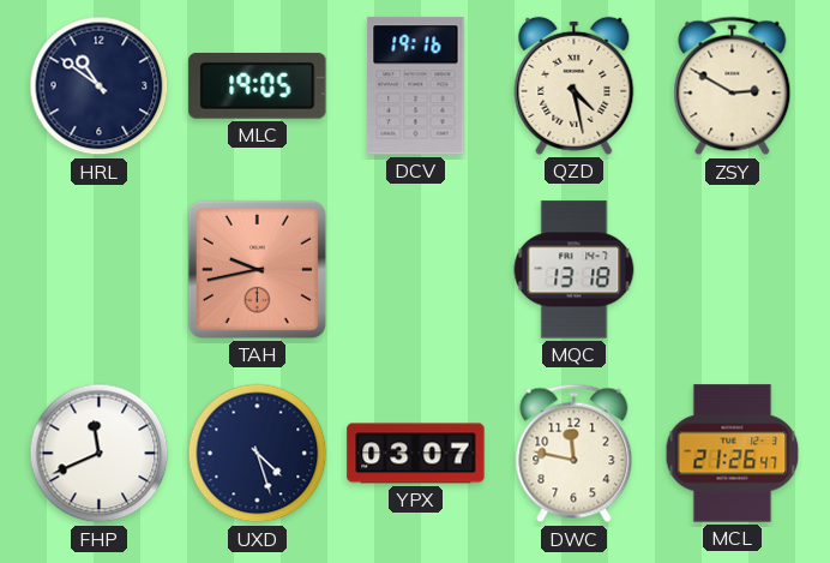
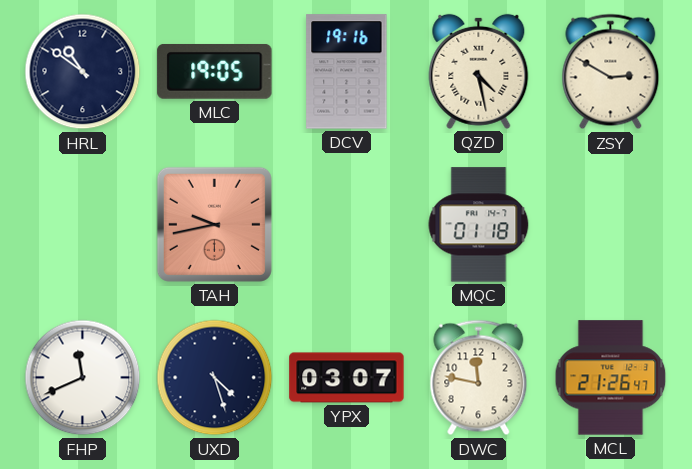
MQC: 13:18 -> 01:18
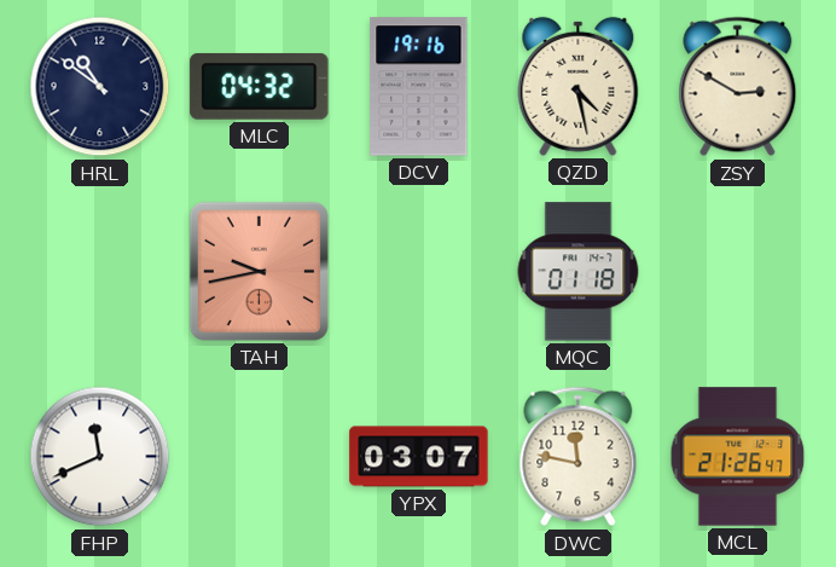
MLC: 19:05 -> 04:32
UXD: 4:27 -> none
